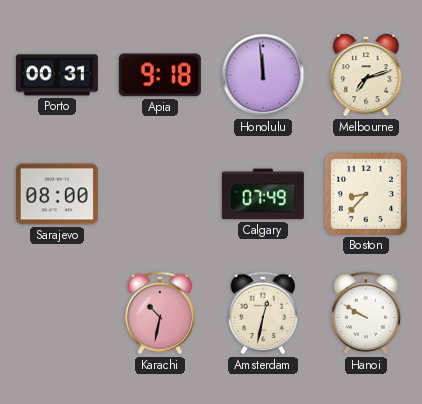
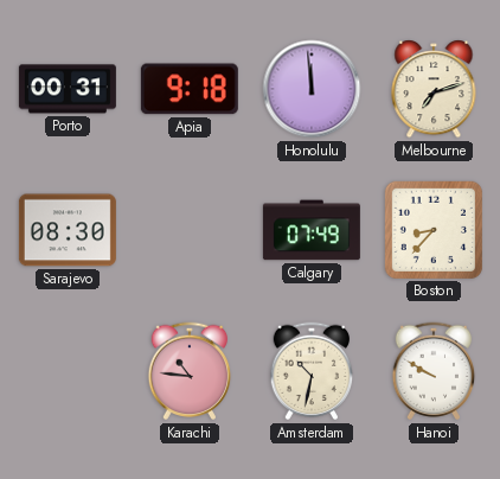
Sarajevo: 08:00 -> 08:30
Karachi: 10:32 -> 10:46
Amsterdam: 12:32 -> 10:32
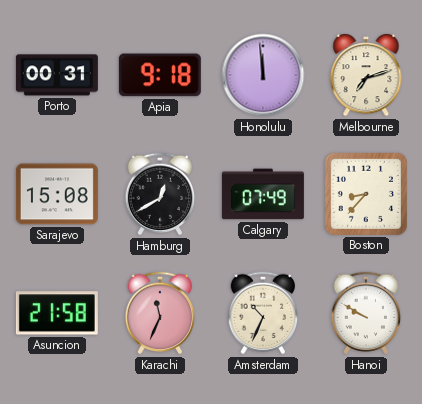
Sarajevo: 08:30 -> 15:08
Hamburg: none -> 12:40
Asuncion: none -> 21:58
Karachi: 10:46 -> 11:34
Amsterdam: 10:32 -> 10:34
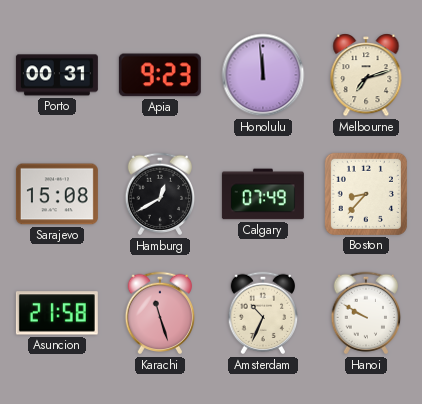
Apia: 9:18 -> 9:23
Karachi: 11:34 -> 11:27
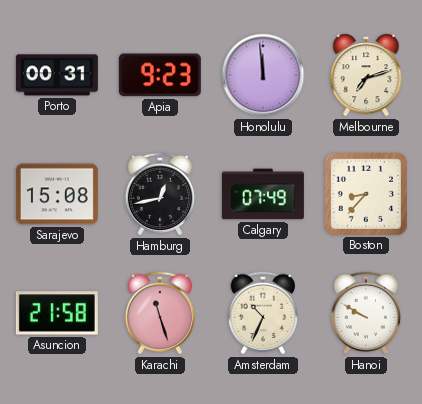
Hamburg: 12:40 -> 12:43
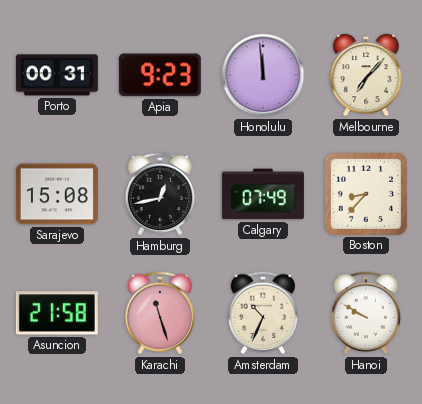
Melbourne: 7:12 -> 7:07
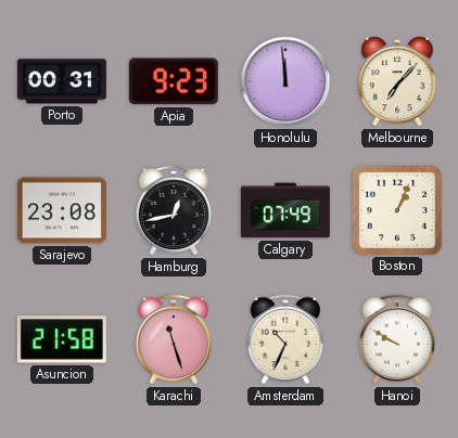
Sarajevo: 15:08 -> 23:08
Boston: 8:37 -> 1:04
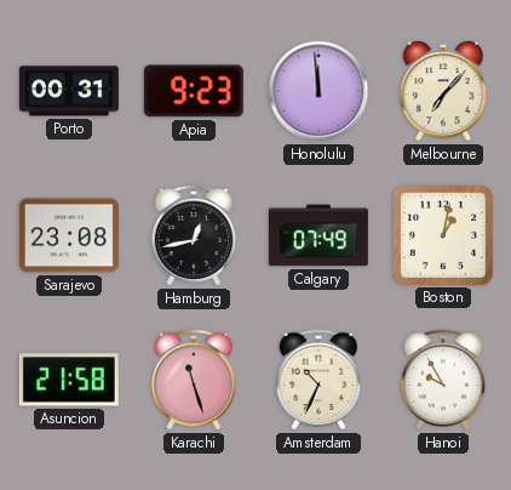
Boston: 1:04 -> 1:02
Hanoi: 9:50 -> 9:55
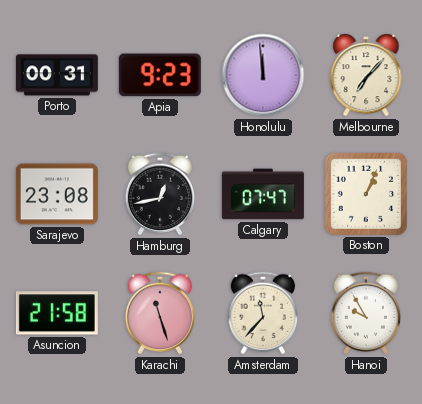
Calgary: 07:49 -> 07:47
Boston: 1:02 -> 1:04
Amsterdam: 10:34 -> 11:37
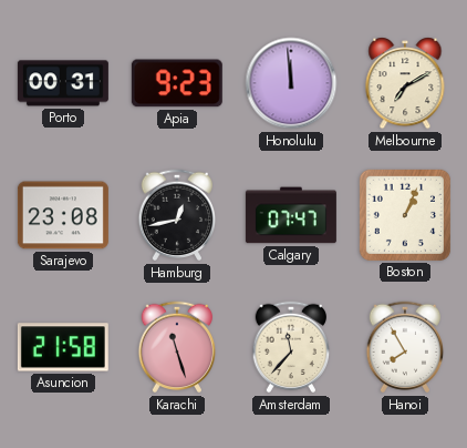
Melbourne: 7:07 -> 7:10
Hanoi: 9:55 -> 7:55
